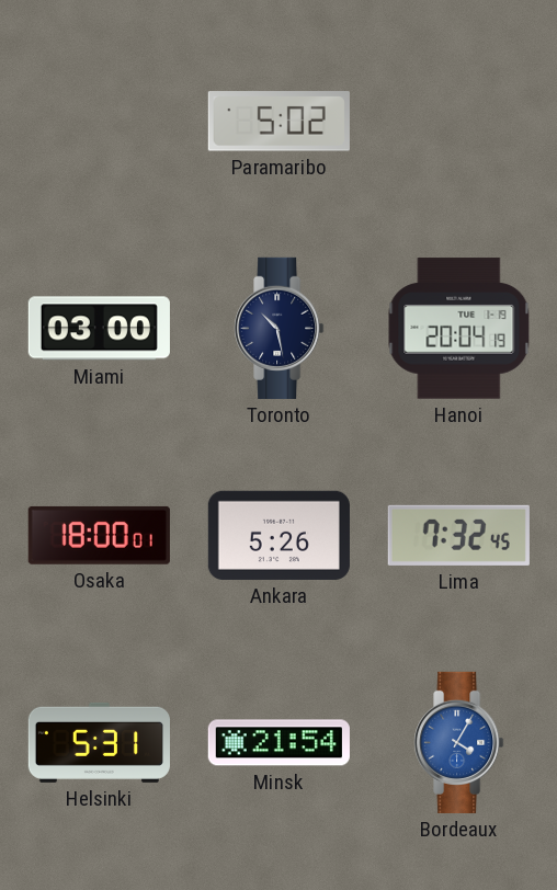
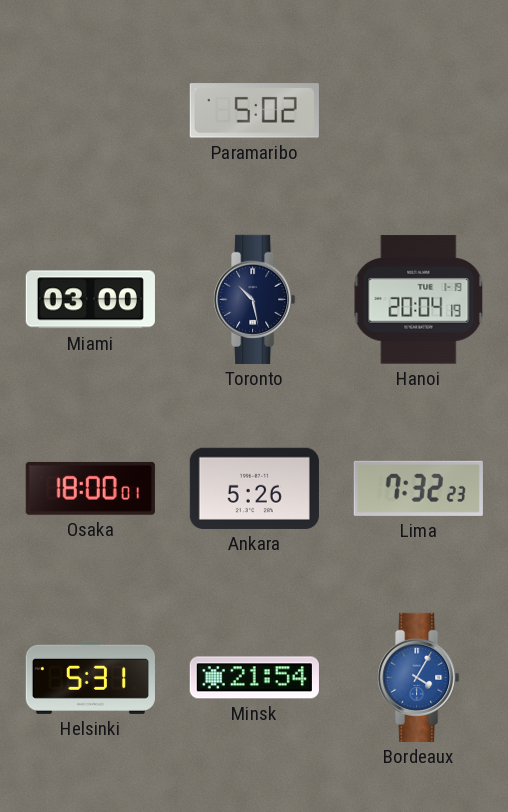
Lima: 7:32:45 -> 7:32:23
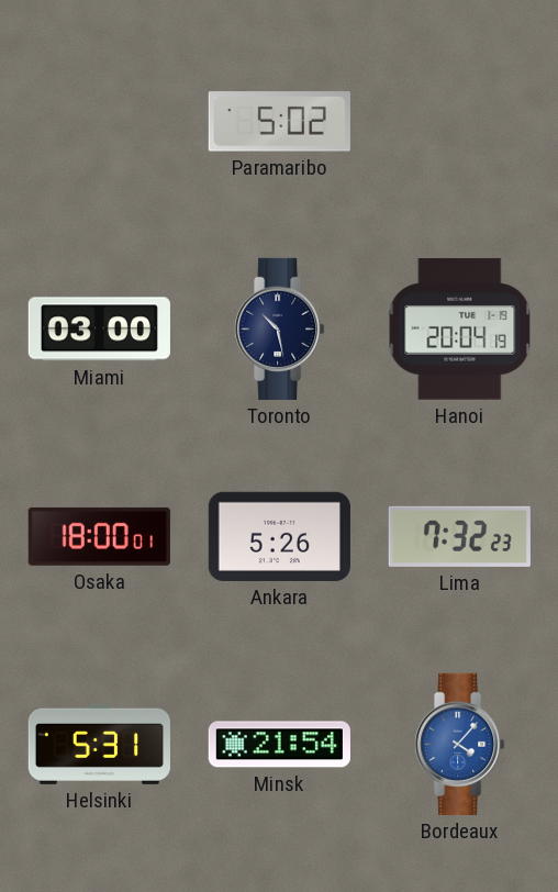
Bordeaux: 4:05 -> 4:07
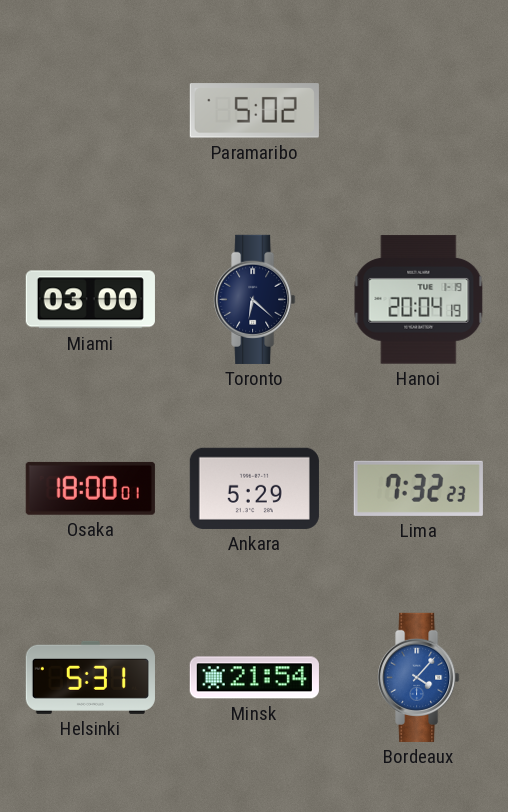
Toronto: 10:28 -> 6:22
Ankara: 5:26 -> 5:29
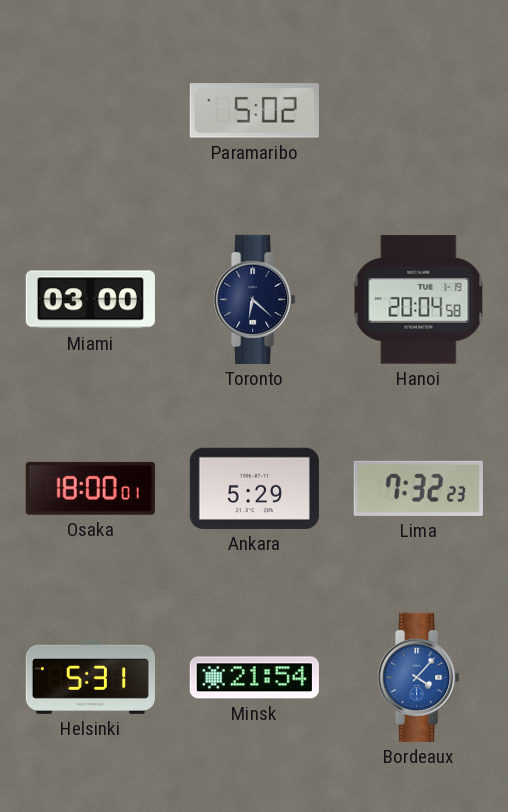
Hanoi: 20:04:19 -> 20:04:58
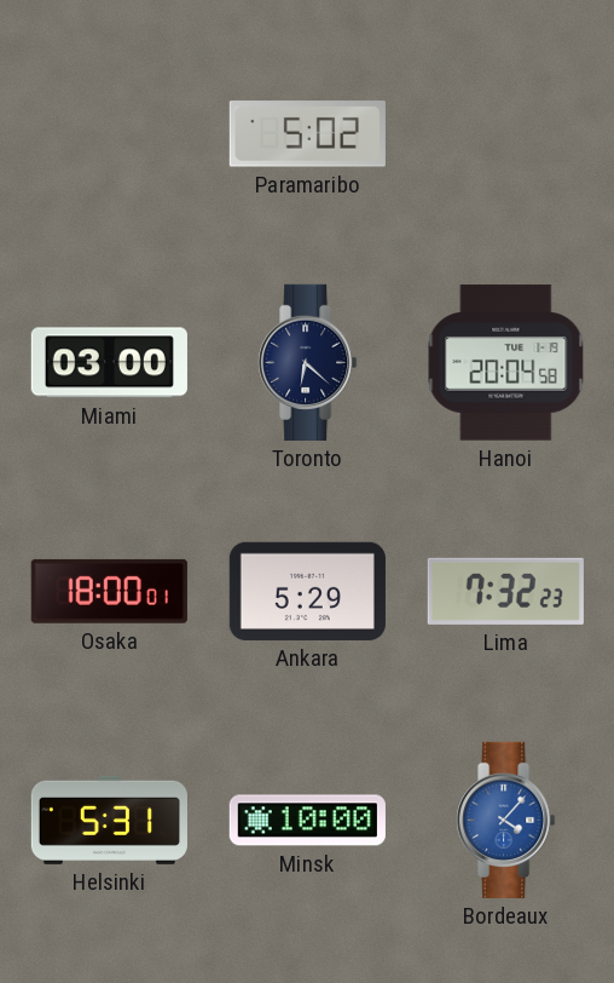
Minsk: 21:54 -> 10:00
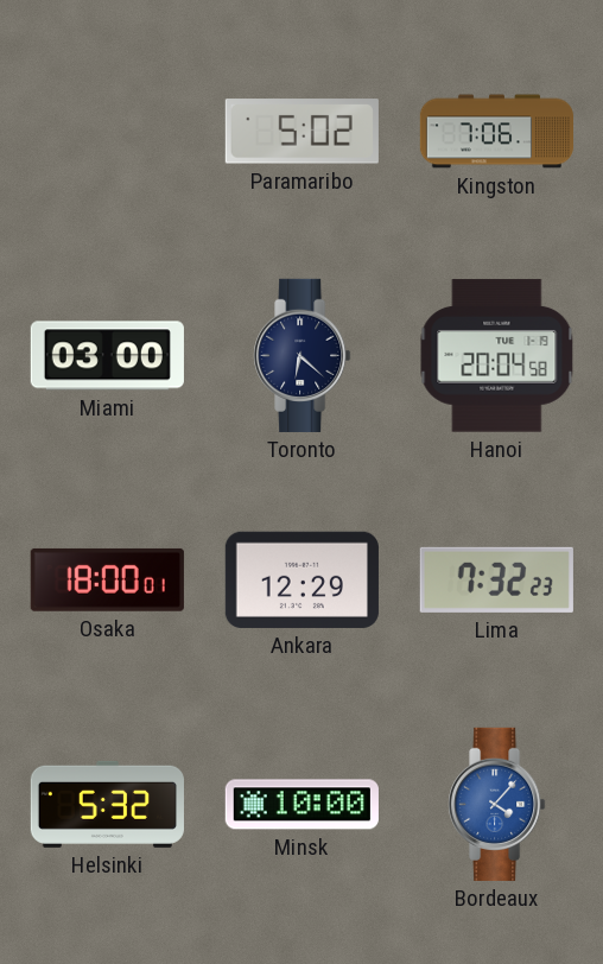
Kingston: none -> 7:06
Ankara: 5:29 -> 12:29
Helsinki: 5:31 -> 5:32
